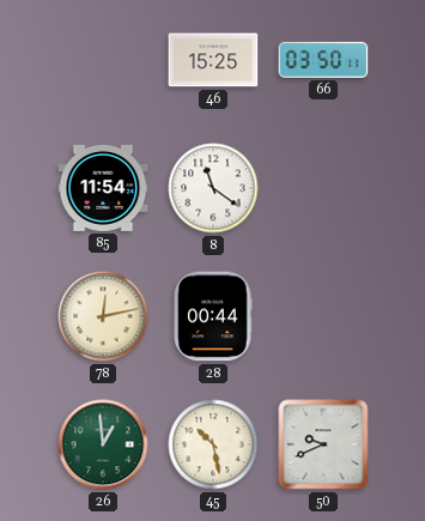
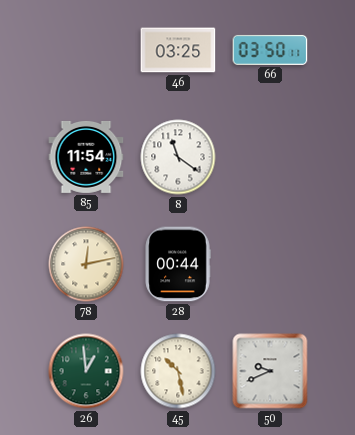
46: 15:25 -> 03:25
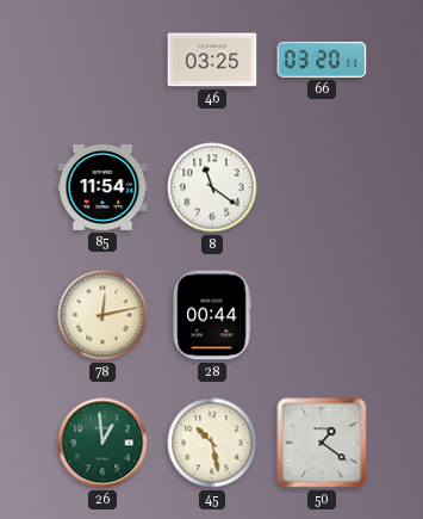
66: 03:50 -> 03:20
50: 9:41 -> 1:21
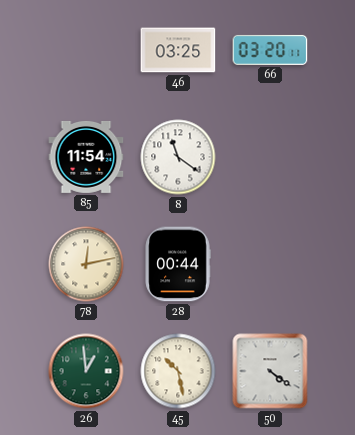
50: 1:21 -> 4:21
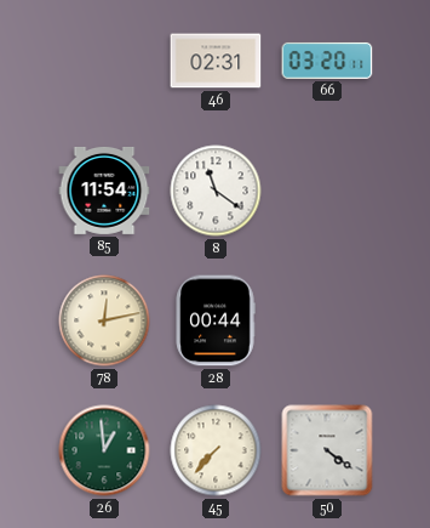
46: 03:25 -> 02:31
45: 10:28 -> 7:37
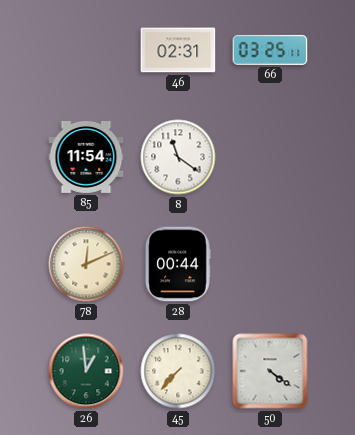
66: 03:20 -> 03:25
78: 12:13 -> 12:11
